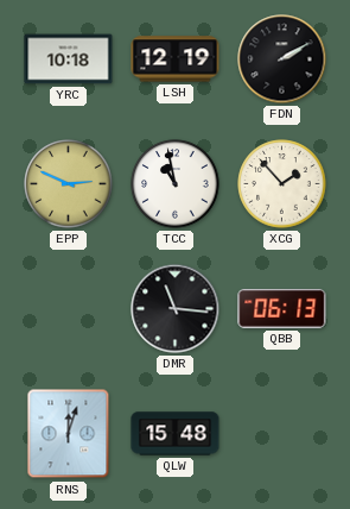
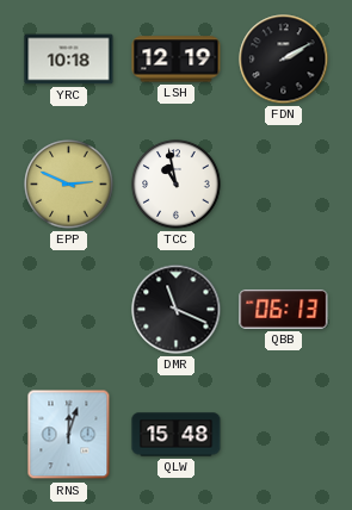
XCG: 1:53 -> none
DMR: 11:16 -> 11:19
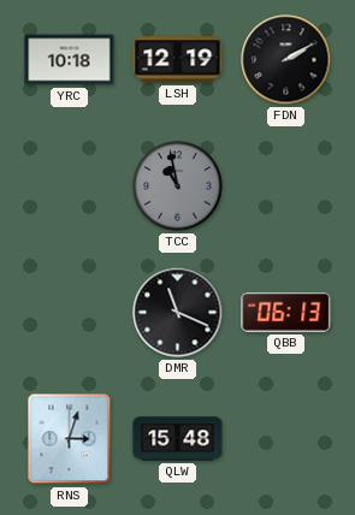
EPP: 2:49 -> none
TCC dial: white -> grey
RNS: 12:03 -> 3:03
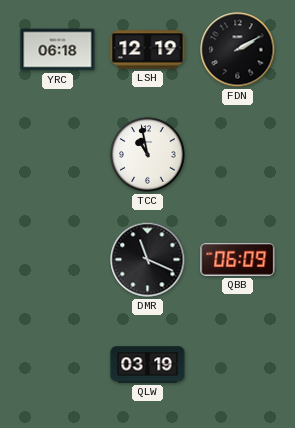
YRC: 10:18 -> 06:18
TCC dial: grey -> white
QBB: 06:13 -> 06:09
RNS: 3:03 -> none
QLW: 15:48 -> 03:19
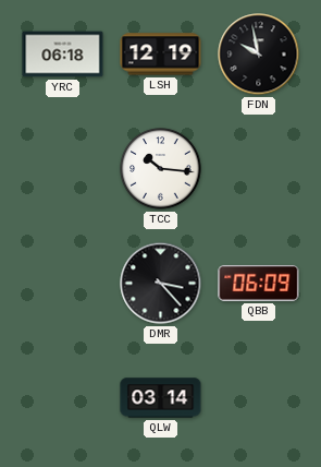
FDN: 2:10 -> 9:58
TCC: 10:58 -> 10:16
DMR: 11:19 -> 3:23
QLW: 03:19 -> 03:14
